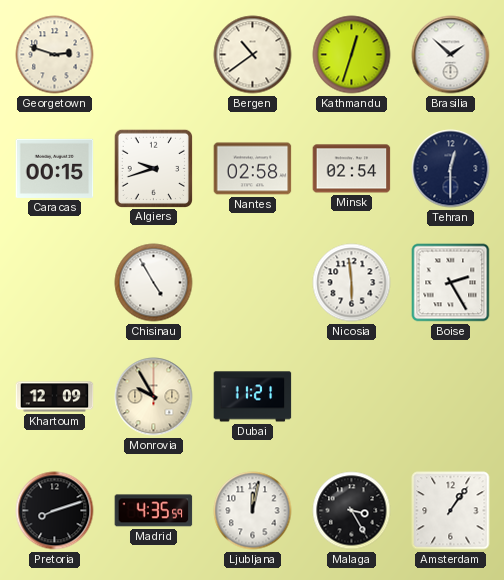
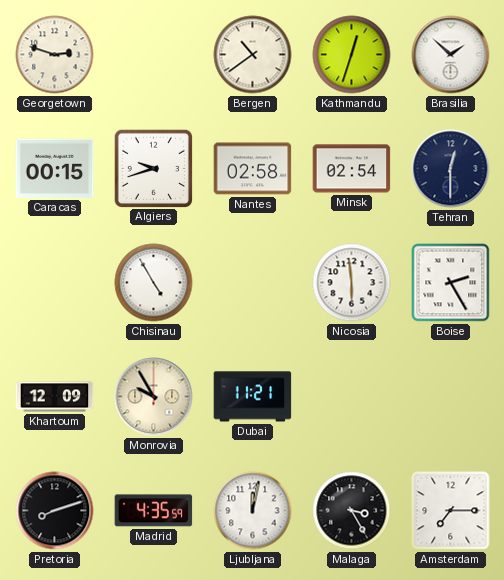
Amsterdam: 1:06 -> 7:15
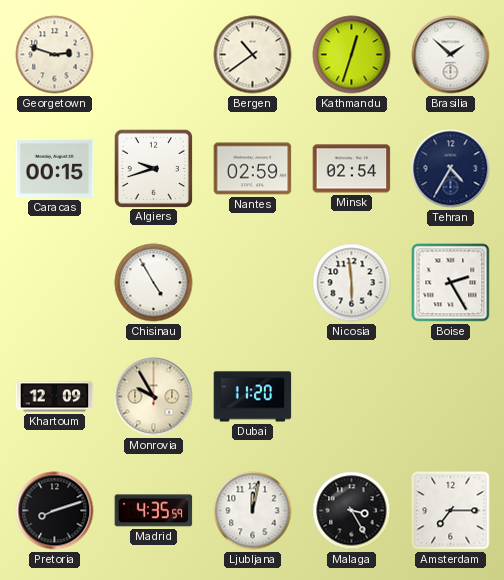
Nantes: 02:58 -> 02:59
Tehran: 12:30 -> 4:35
Dubai: 11:21 -> 11:20
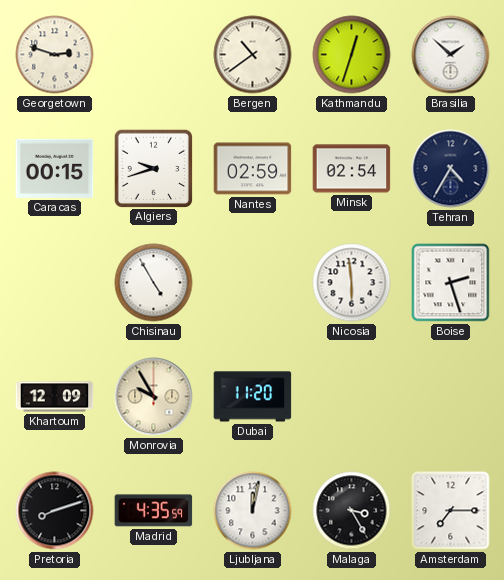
Boise: 2:25 -> 2:27
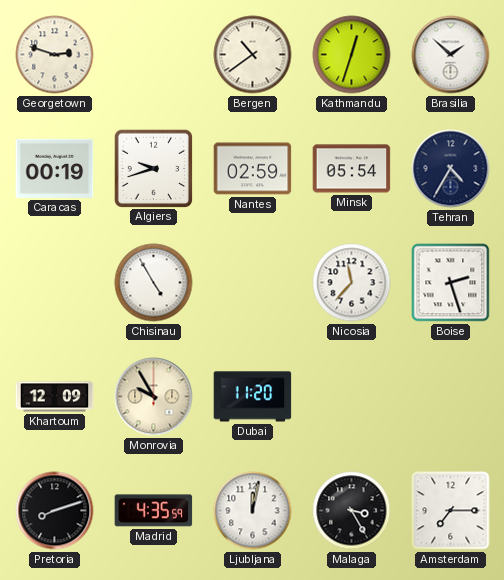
Caracas: 00:15 -> 00:19
Minsk: 02:54 -> 05:54
Nicosia: 5:59 -> 11:37
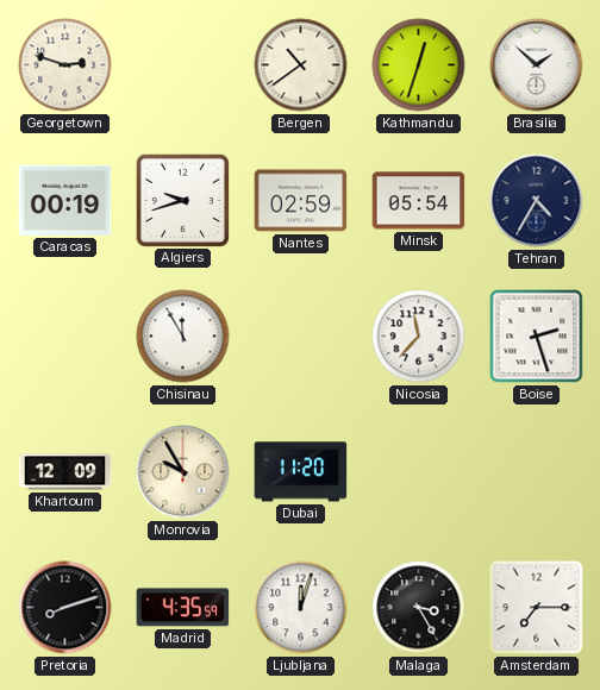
Chisinau: 4:55 -> 11:55
Ljubljana: 12:02 -> 12:03
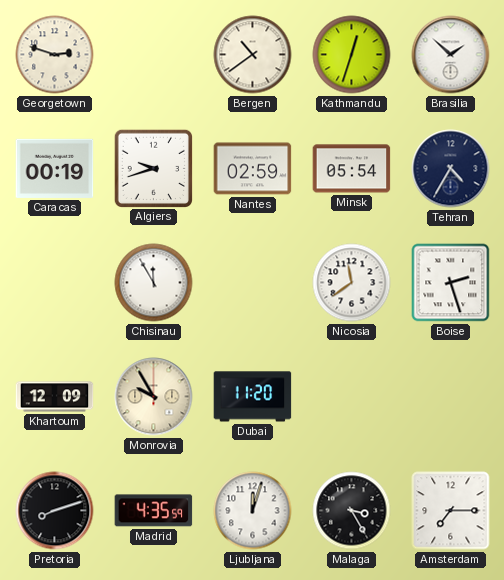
Nicosia: 11:37 -> 11:39
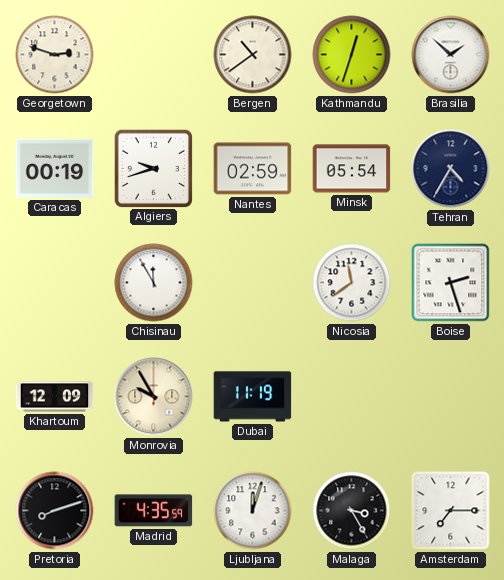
Dubai: 11:20 -> 11:19
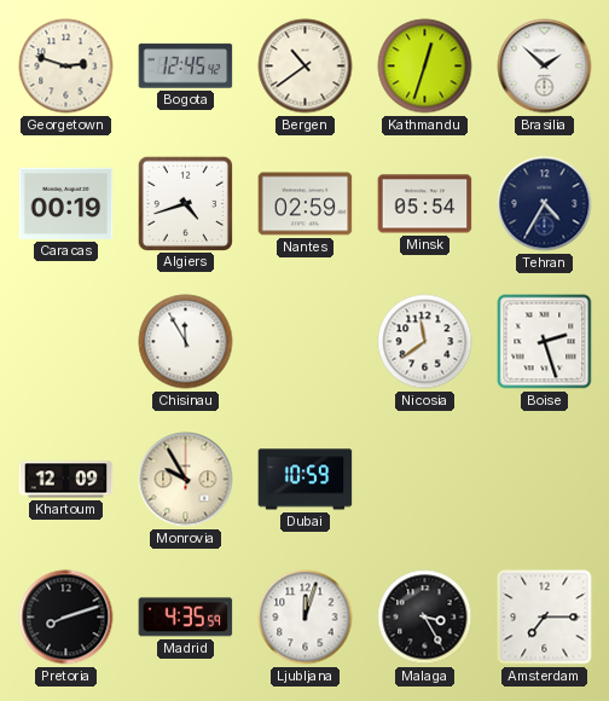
Bogota: none -> 12:45
Algiers: 9:42 -> 4:42
Dubai: 11:19 -> 10:59
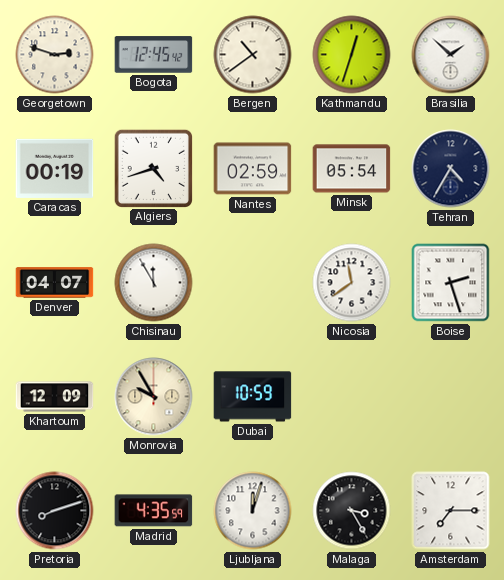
Denver: none -> 04:07
